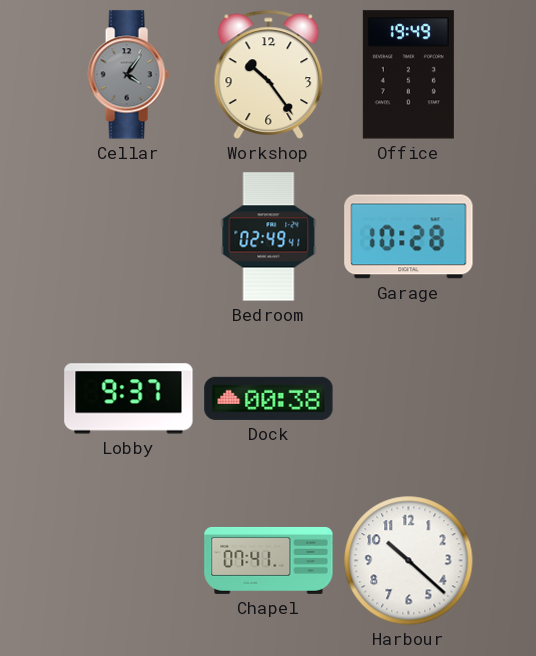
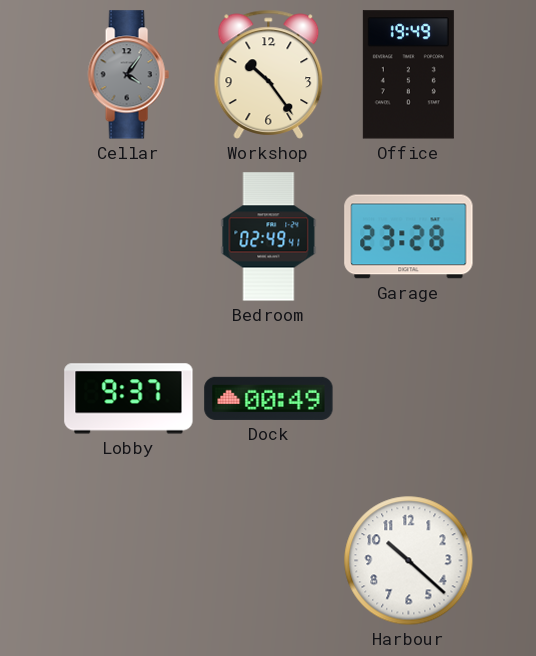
Garage: 10:28 -> 23:28
Dock: 00:38 -> 00:49
Chapel: 07:41 -> none
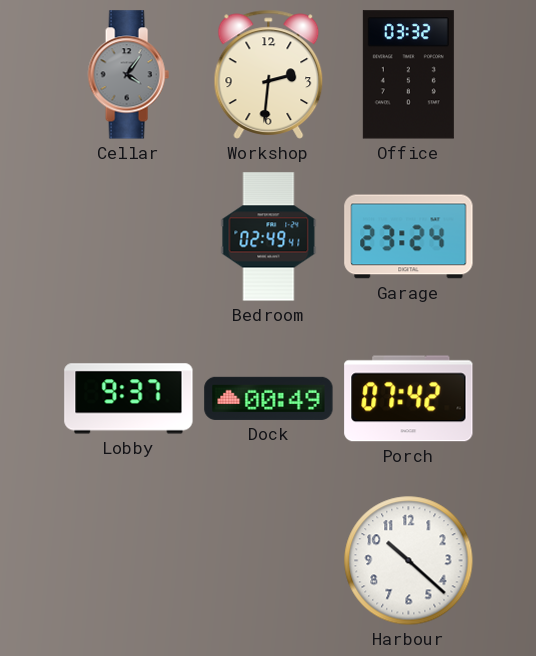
Workshop: 10:24 -> 2:31
Office: 19:49 -> 03:32
Garage: 23:28 -> 23:24
Porch: none -> 07:42
